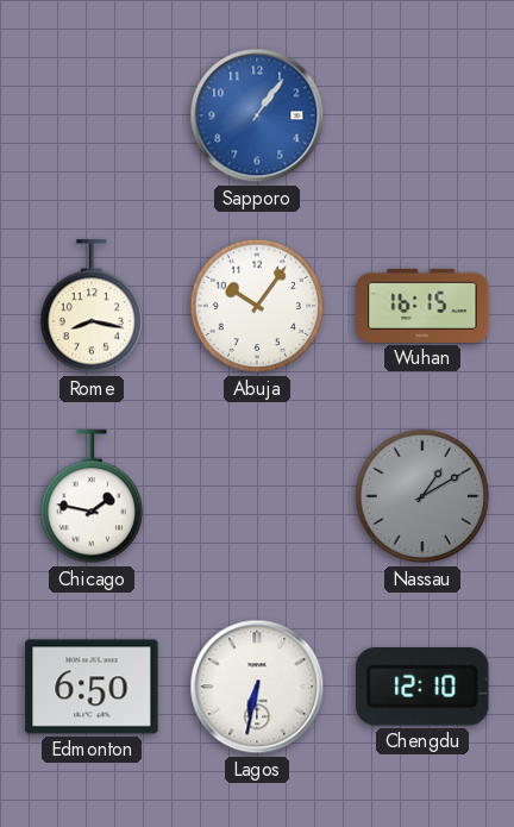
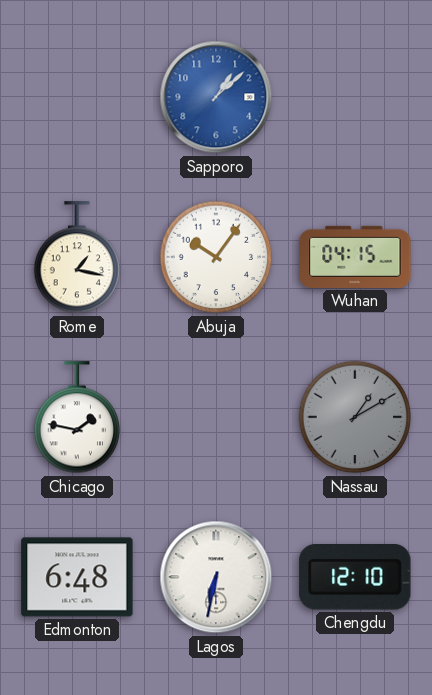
Sapporo: 1:06 -> 1:08
Rome: 8:17 -> 1:17
Wuhan: 16:15 -> 04:15
Edmonton: 6:50 -> 6:48
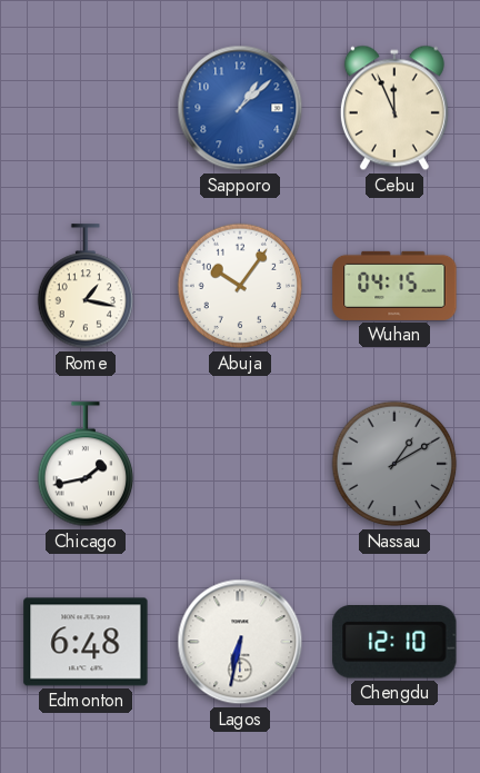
Cebu: none -> 11:56
Chicago: 1:47 -> 1:43
